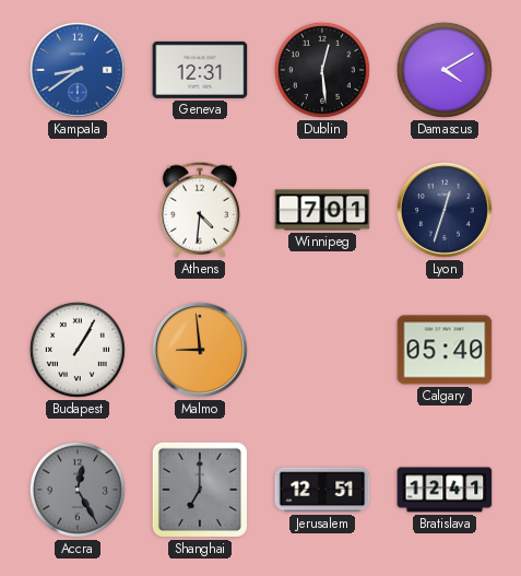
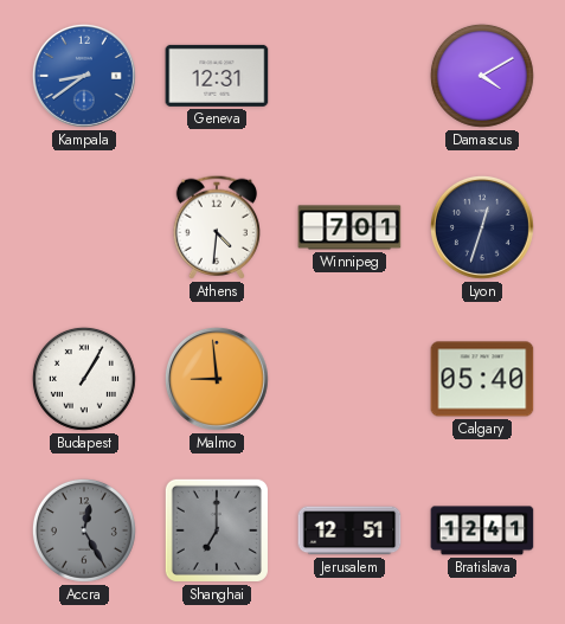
Dublin: 12:29 -> none
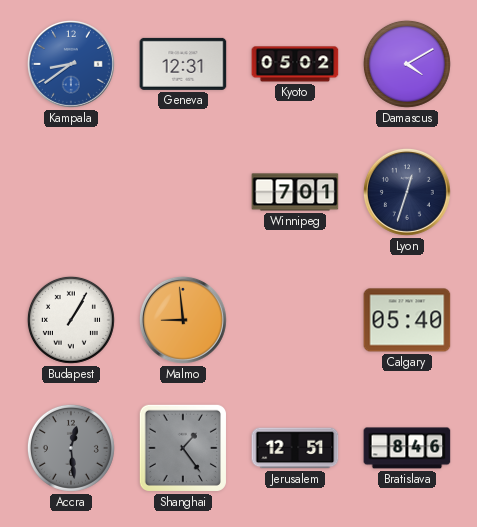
Kyoto: none -> 05:02
Athens: 4:31 -> none
Accra: 12:25 -> 12:29
Shanghai: 7:00 -> 1:24
Bratislava: 12:41 -> 8:46
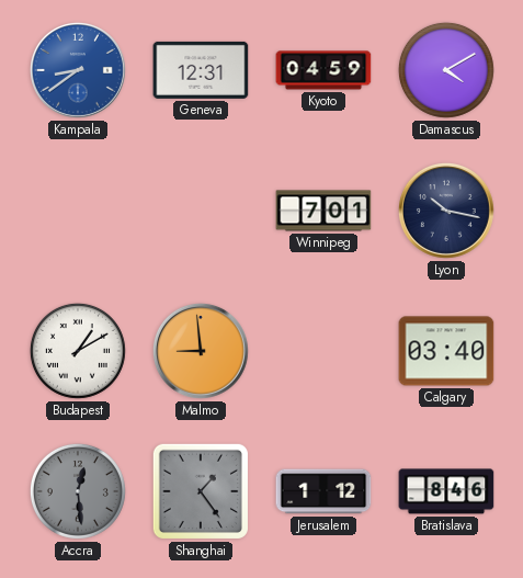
Kyoto: 05:02 -> 04:59
Lyon: 12:33 -> 10:17
Budapest: 1:05 -> 1:10
Calgary: 05:40 -> 03:40
Jerusalem: 12:51 -> 1:12
